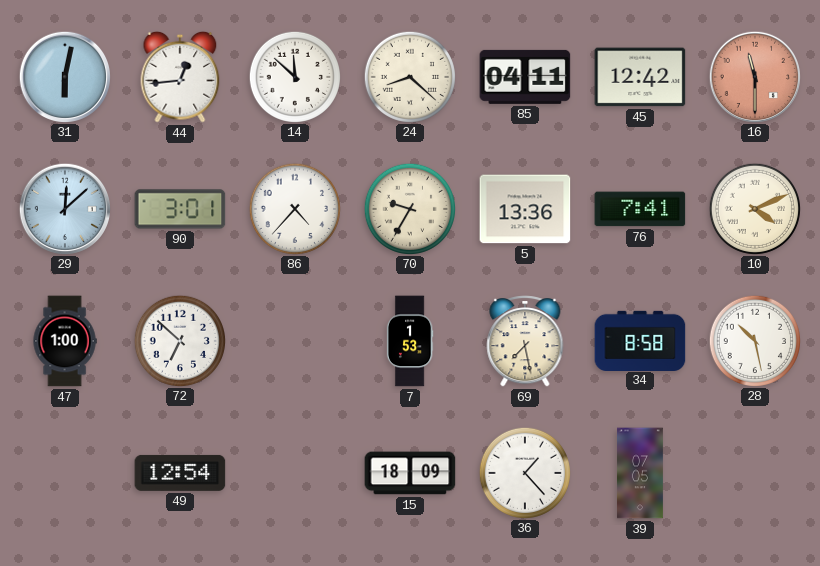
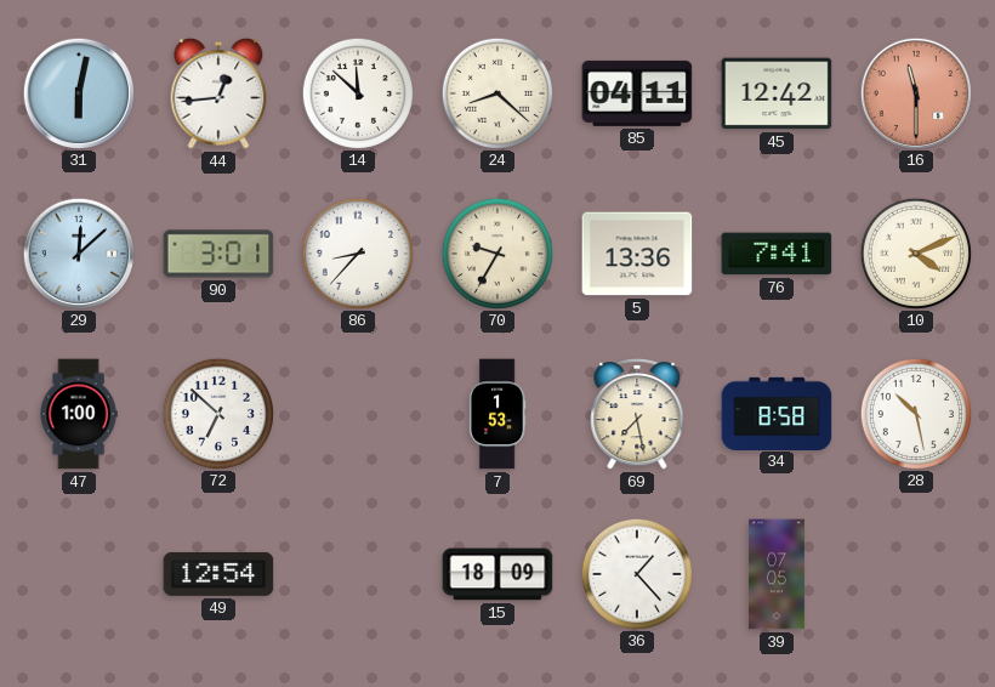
86: 4:37 -> 8:37
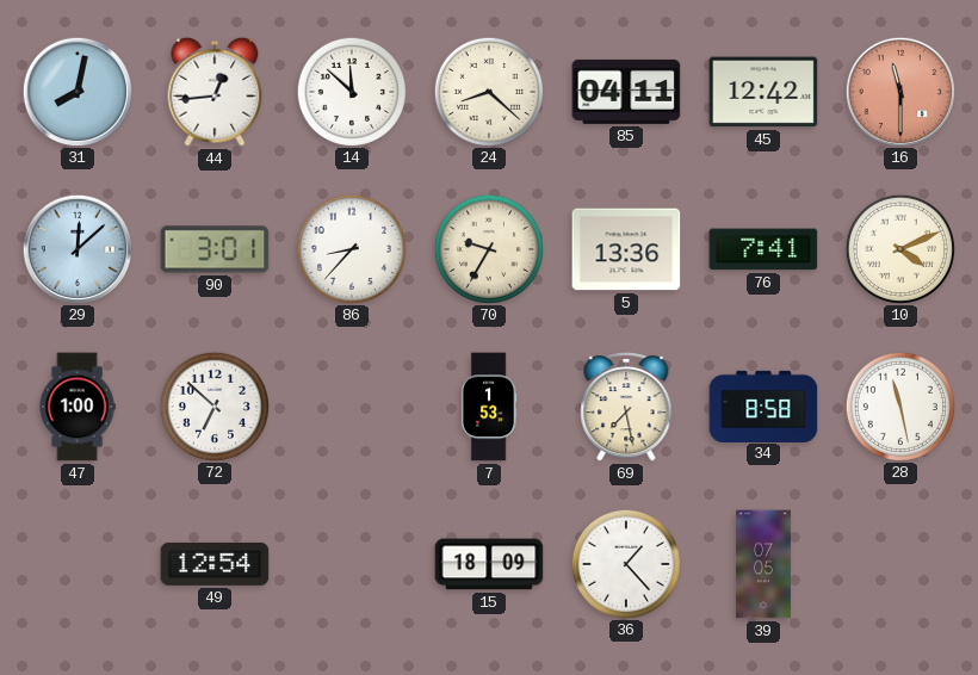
31: 6:02 -> 8:02
28: 10:28 -> 11:28
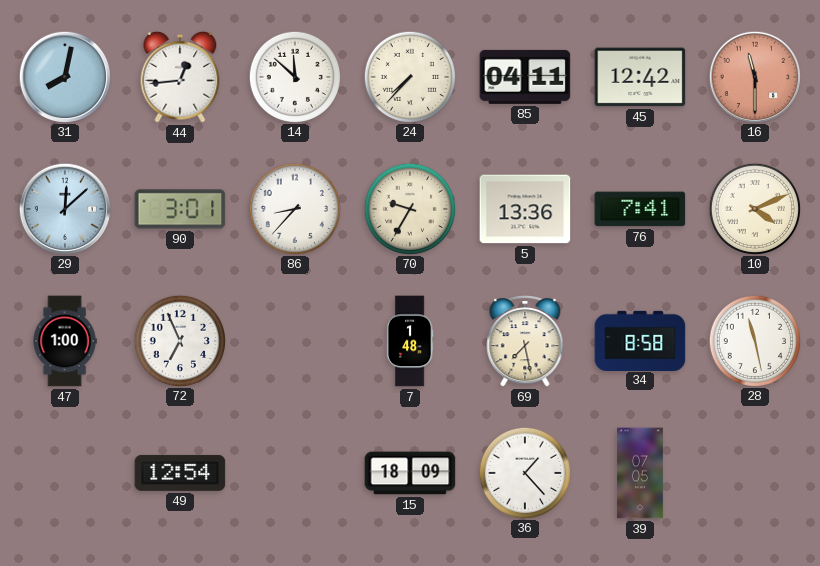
24: 8:22 -> 7:37
72: 6:52 -> 6:56
7: 1:53 -> 1:48
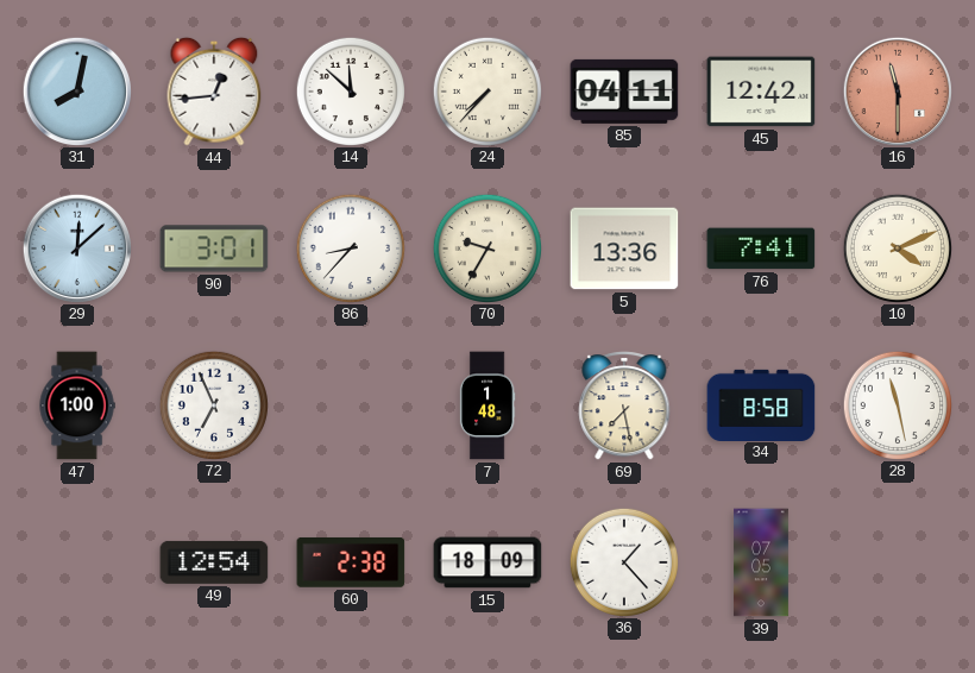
60: none -> 2:38
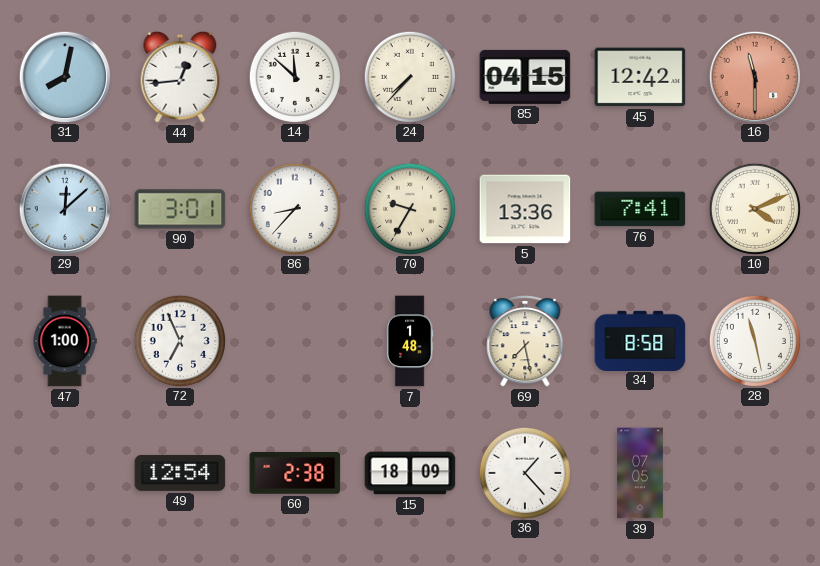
85: 04:11 -> 04:15
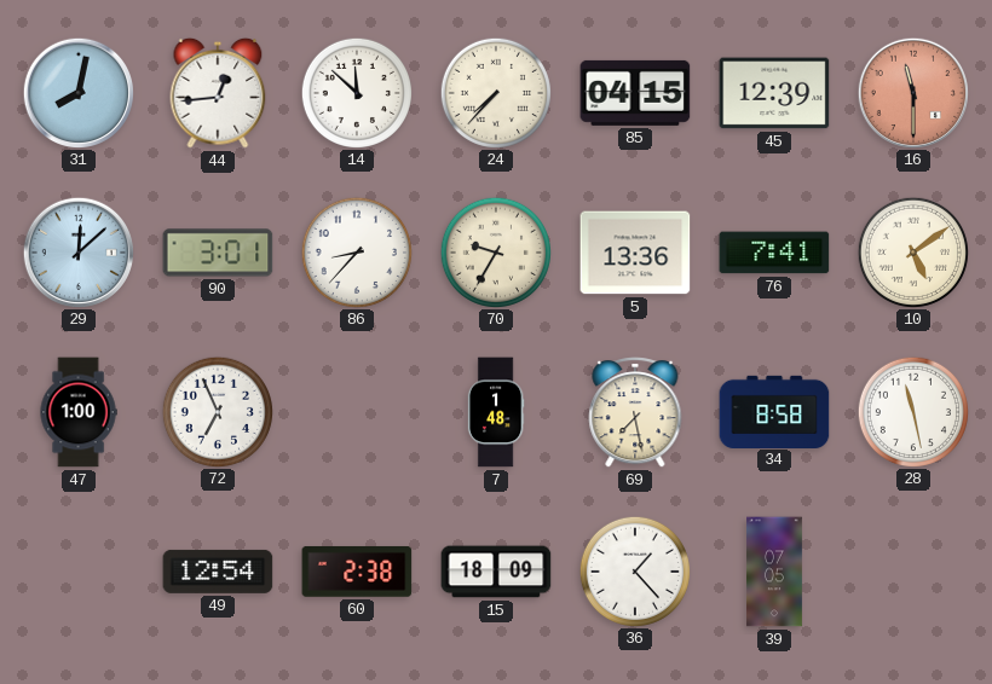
45: 12:42 -> 12:39
10: 4:11 -> 5:09
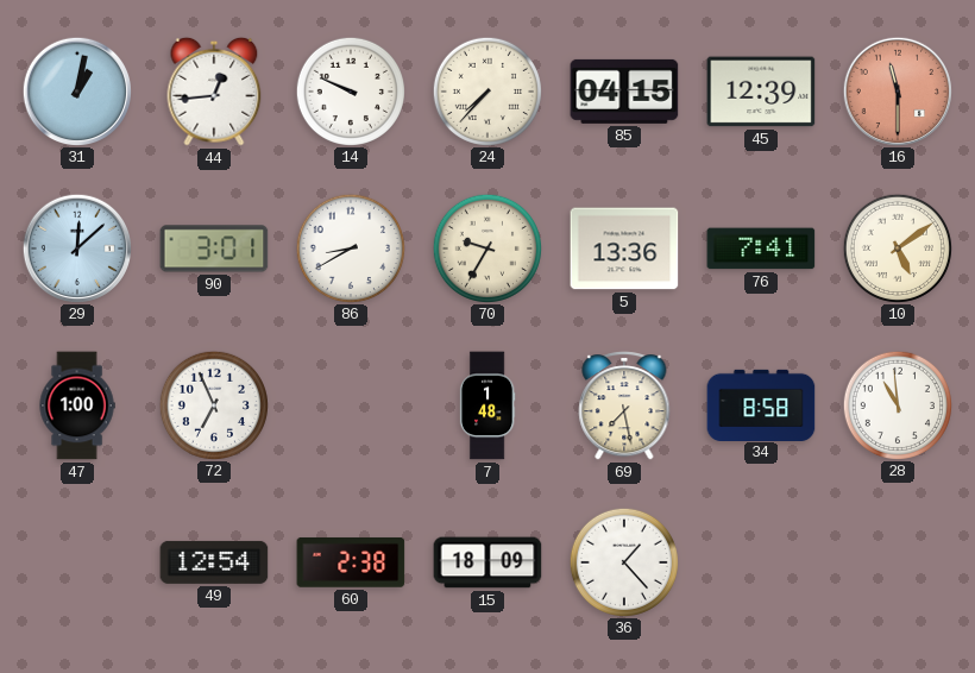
31: 8:02 -> 1:02
14: 11:52 -> 9:49
86: 8:37 -> 8:40
28: 11:28 -> 10:59
39: 07:05 -> none
